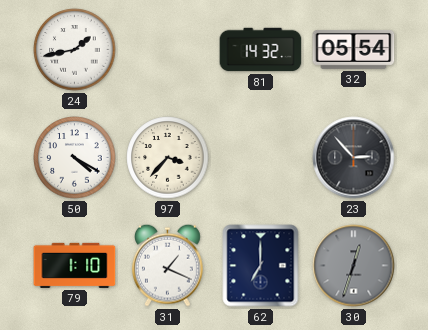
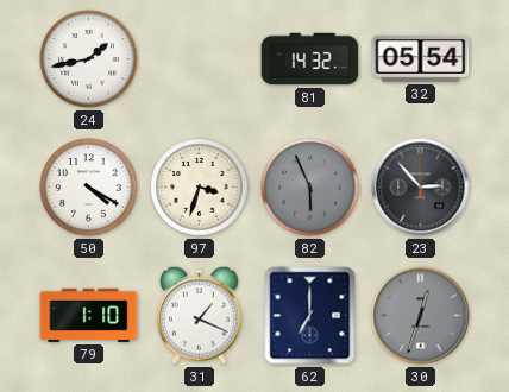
97: 3:37 -> 3:33
82: none -> 5:56
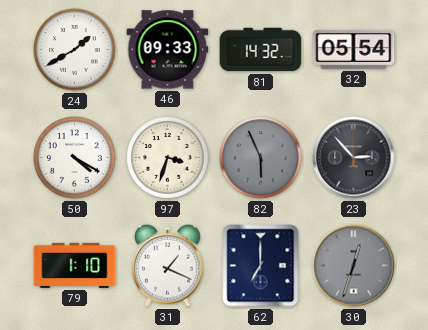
24: 1:43 -> 1:40
46: none -> 09:33
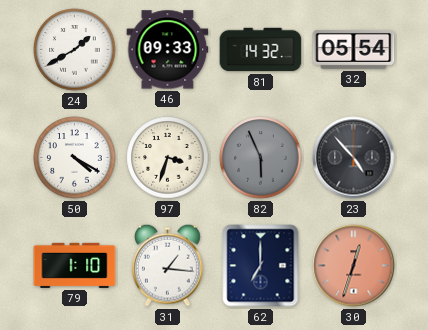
23: 2:53 -> 4:53
31: 1:19 -> 1:16
30 dial: grey -> salmon
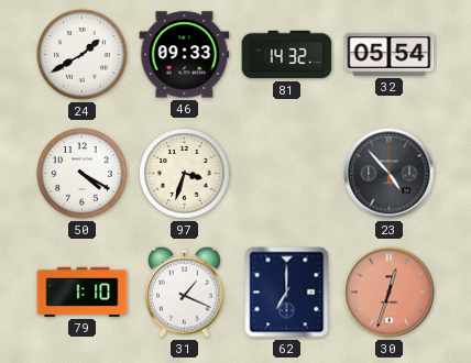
82: 5:56 -> none
31: 1:16 -> 1:19
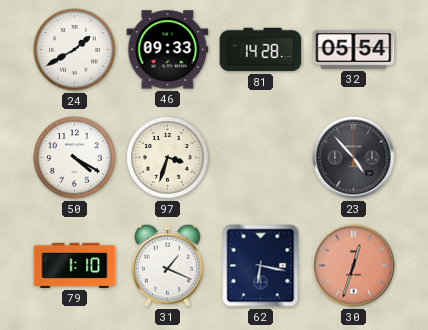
81: 14:32 -> 14:28
62: 7:00 -> 6:17
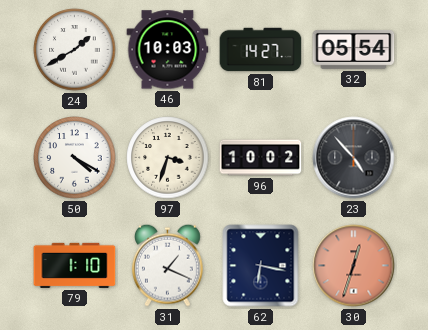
46: 09:33 -> 10:03
81: 14:28 -> 14:27
96: none -> 10:02
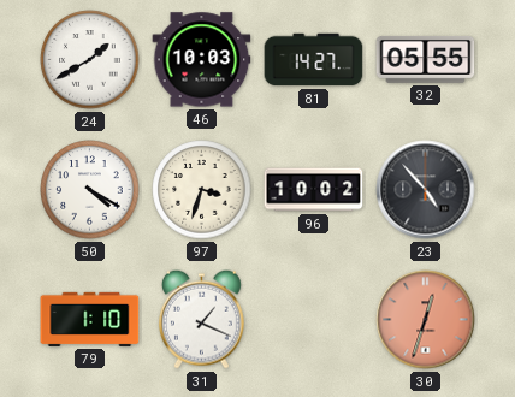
32: 05:54 -> 05:55
62: 6:17 -> none
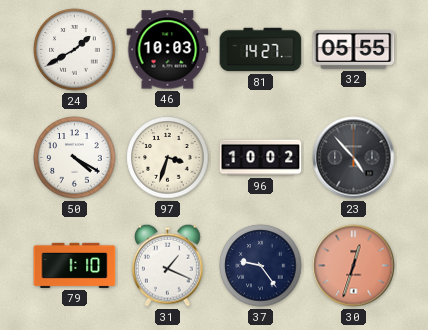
37: none -> 9:24
